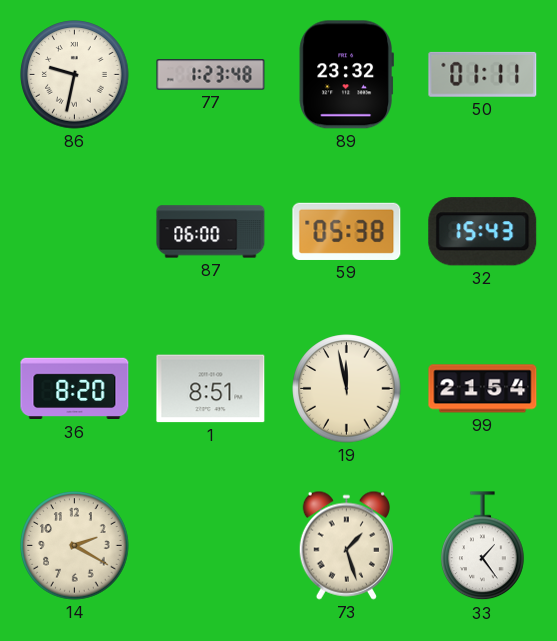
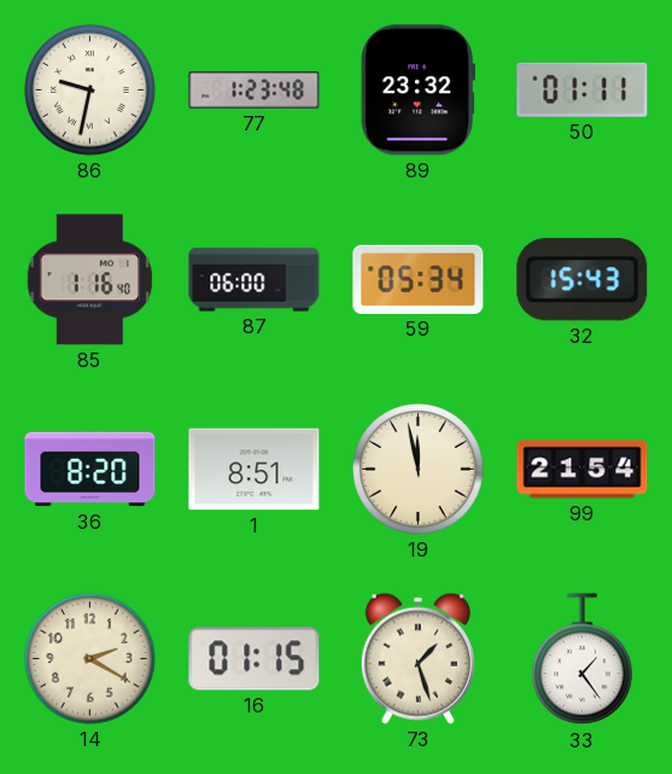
85: none -> 1:16
59: 05:38 -> 05:34
16: none -> 01:15
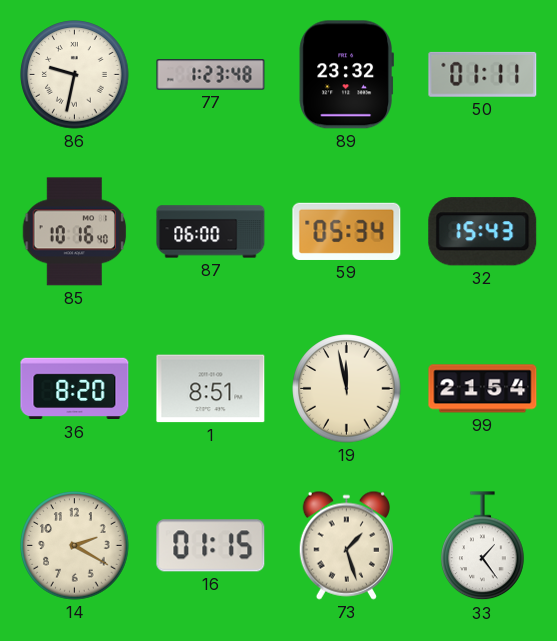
85: 1:16 -> 10:16
